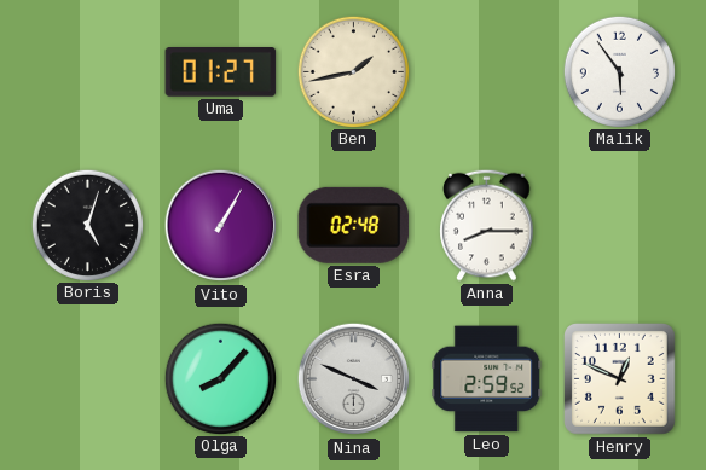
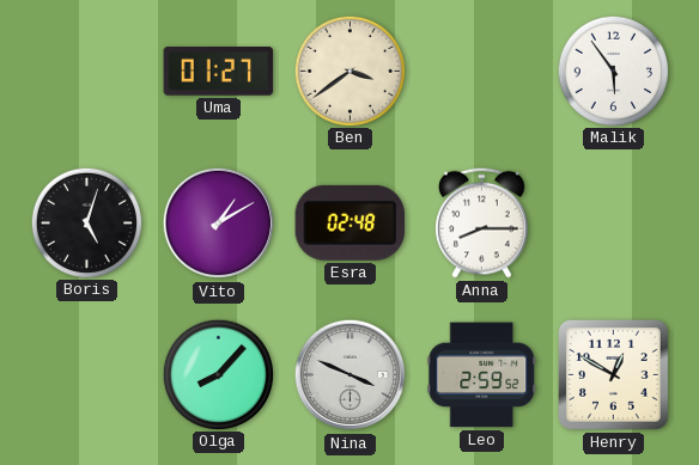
Ben: 1:43 -> 3:39
Vito: 1:05 -> 1:10
Henry: 12:49 -> 12:50
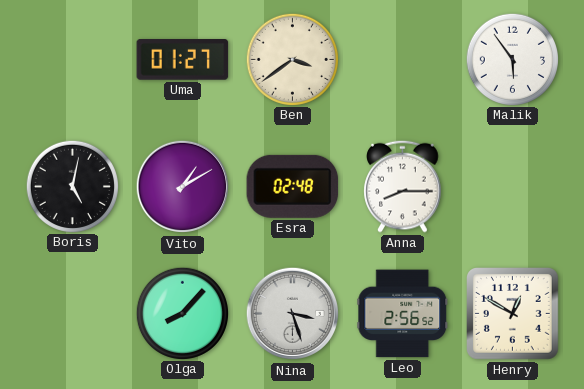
Boris: 5:03 -> 5:02
Nina: 3:49 -> 3:27
Leo: 2:59 -> 2:56
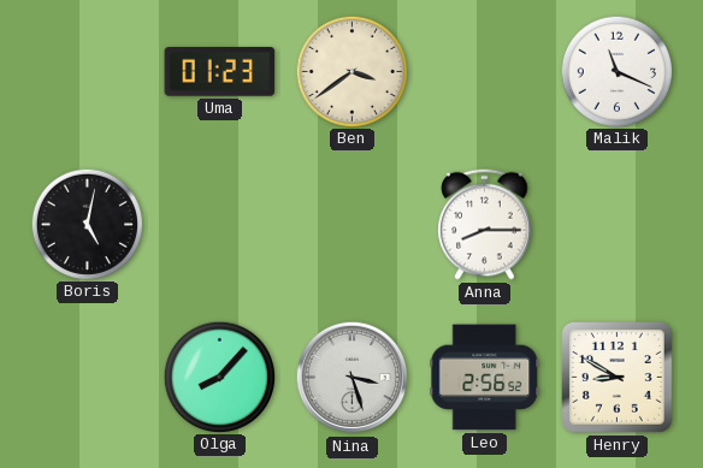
Uma: 01:27 -> 01:23
Malik: 5:54 -> 11:19
Vito: 1:10 -> none
Esra: 02:48 -> none
Henry: 12:50 -> 8:50
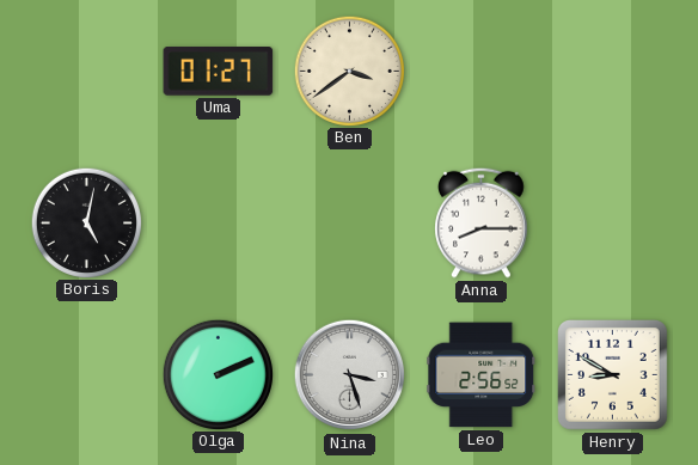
Uma: 01:23 -> 01:27
Malik: 11:19 -> none
Olga: 8:07 -> 2:11
